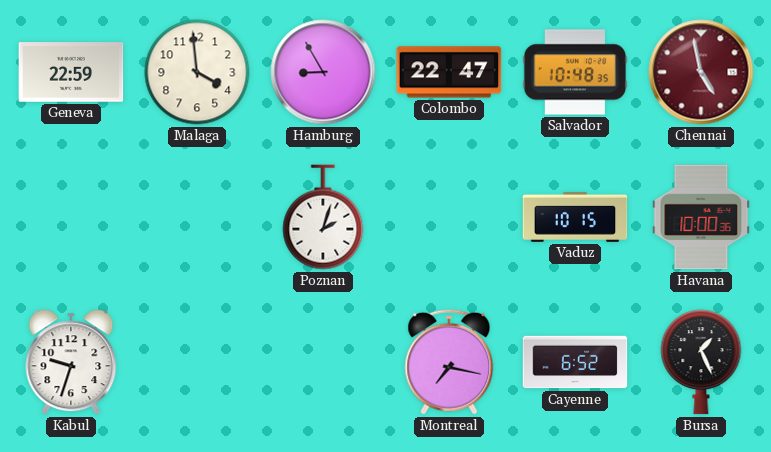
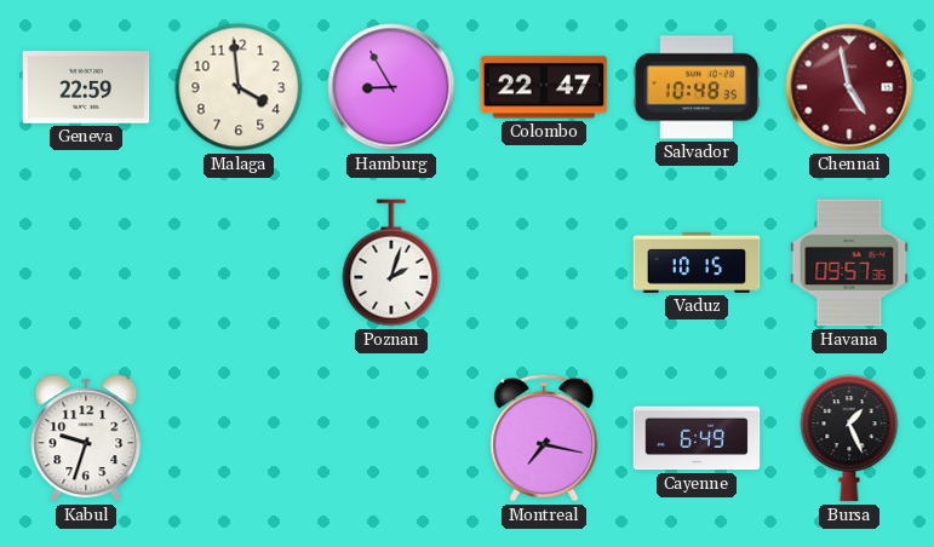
Havana: 10:00 -> 09:57
Cayenne: 6:52 -> 6:49
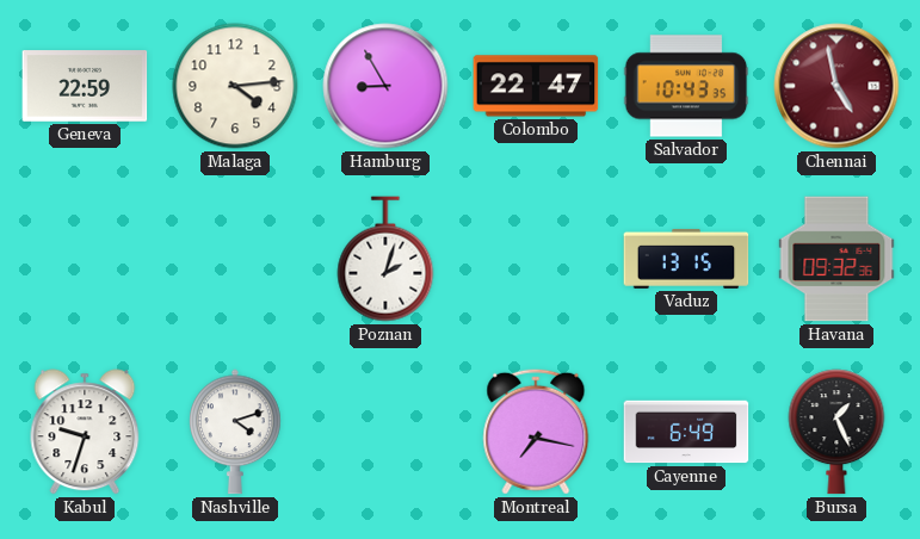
Malaga: 3:59 -> 4:14
Salvador: 10:48 -> 10:43
Vaduz: 10:15 -> 13:15
Havana: 09:57 -> 09:32
Nashville: none -> 4:12
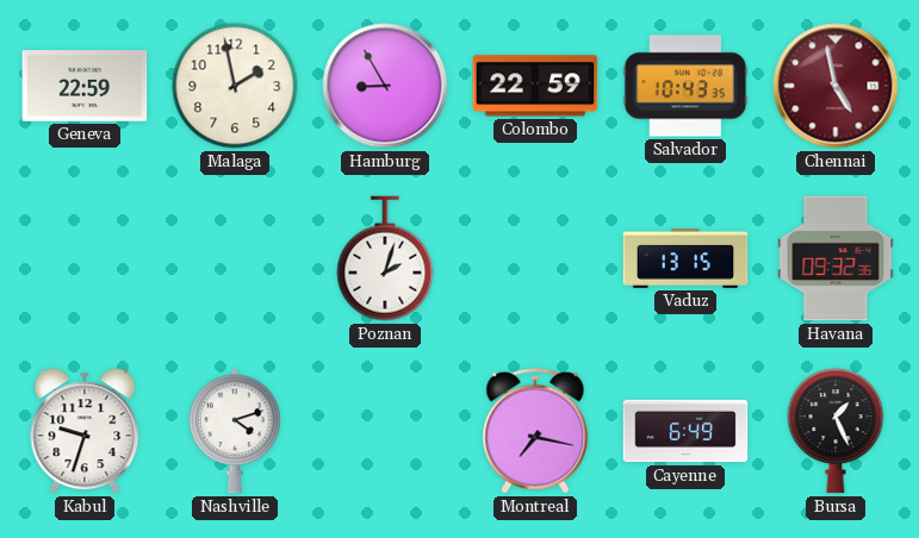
Malaga: 4:14 -> 1:58
Colombo: 22:47 -> 22:59
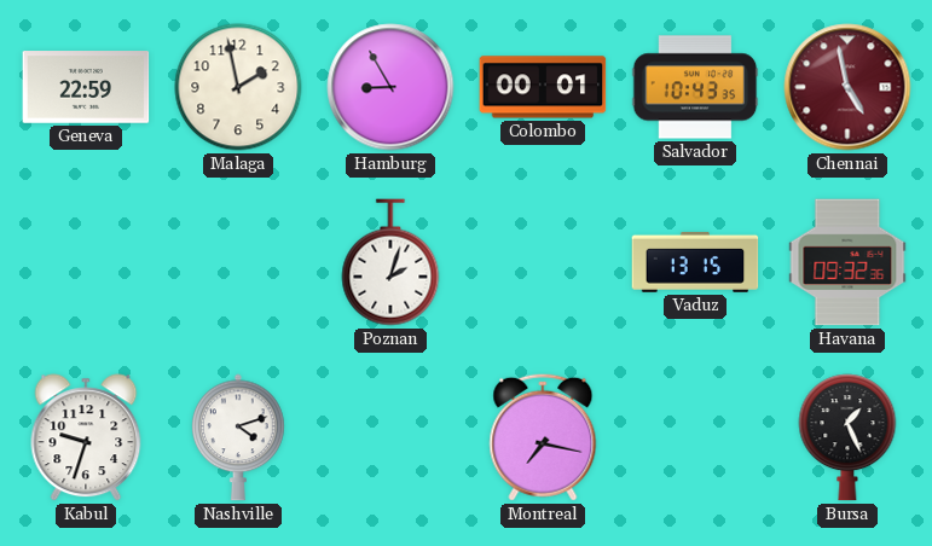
Colombo: 22:59 -> 00:01
Cayenne: 6:49 -> none
